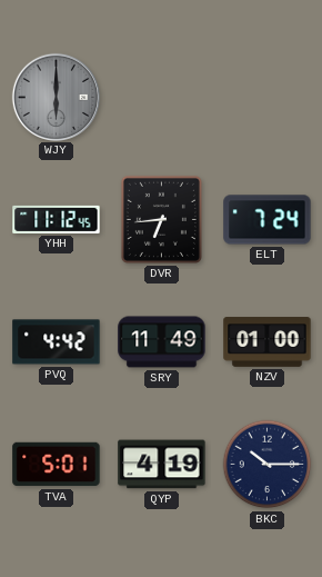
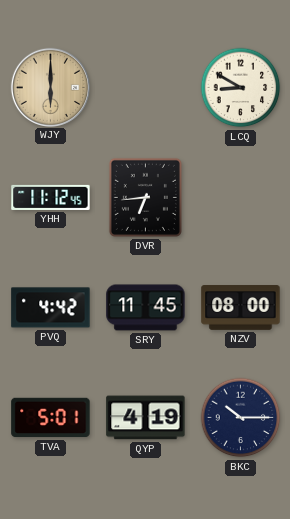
WJY dial: grey -> champagne
LCQ: none -> 8:50
ELT: 7:24 -> none
SRY: 11:49 -> 11:45
NZV: 01:00 -> 08:00
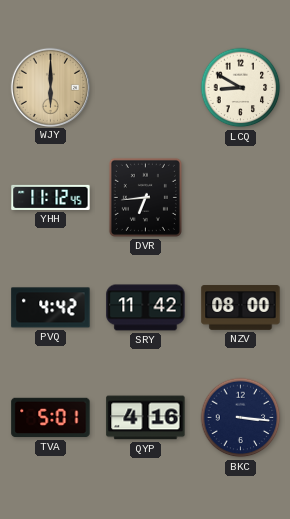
SRY: 11:45 -> 11:42
QYP: 4:19 -> 4:16
BKC: 10:15 -> 3:16
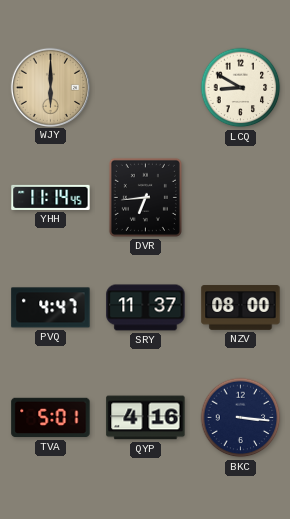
YHH: 11:12 -> 11:14
PVQ: 4:42 -> 4:47
SRY: 11:42 -> 11:37
